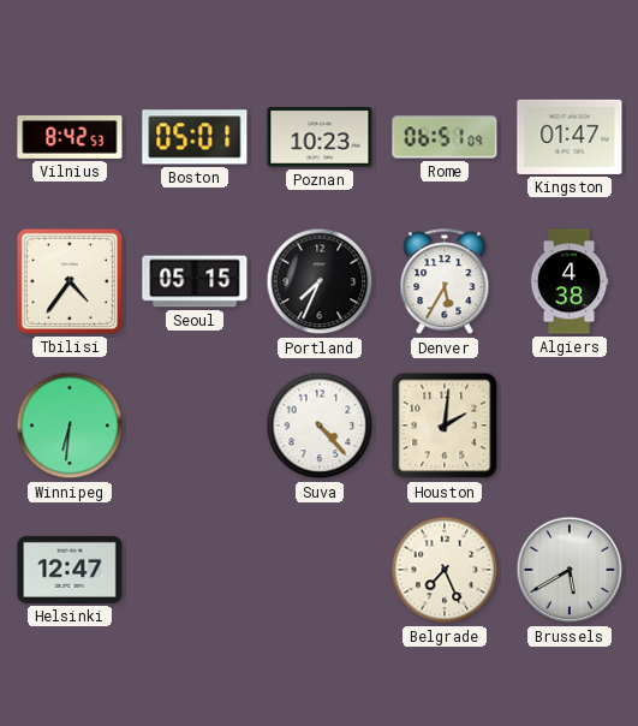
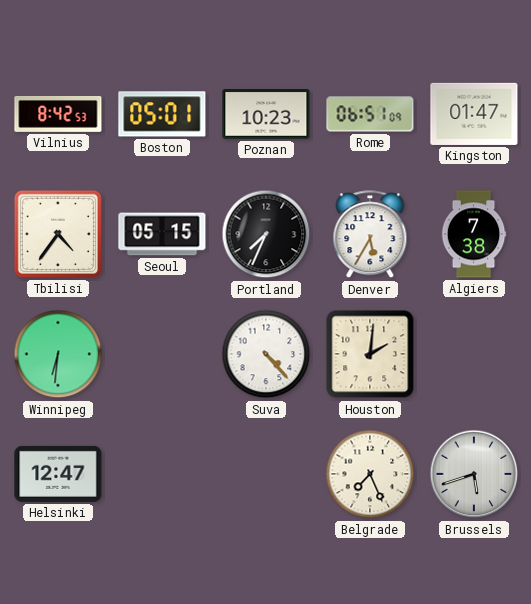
Algiers: 4:38 -> 7:38
Brussels: 5:40 -> 5:42
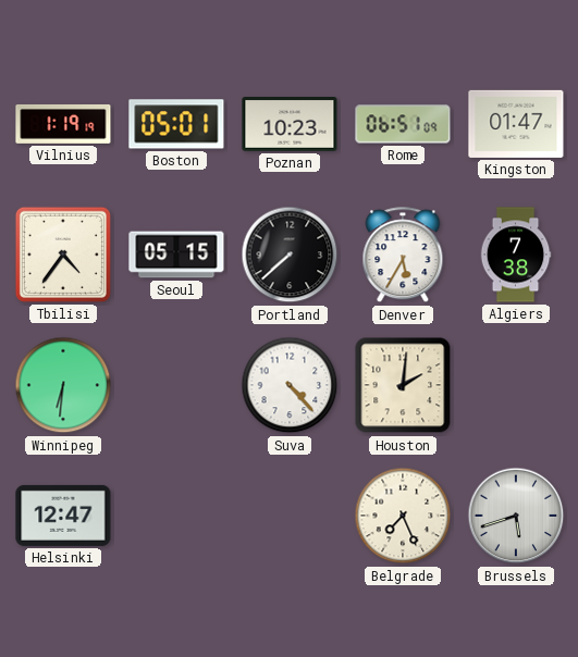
Vilnius: 8:42 -> 1:19
Portland: 7:34 -> 7:38
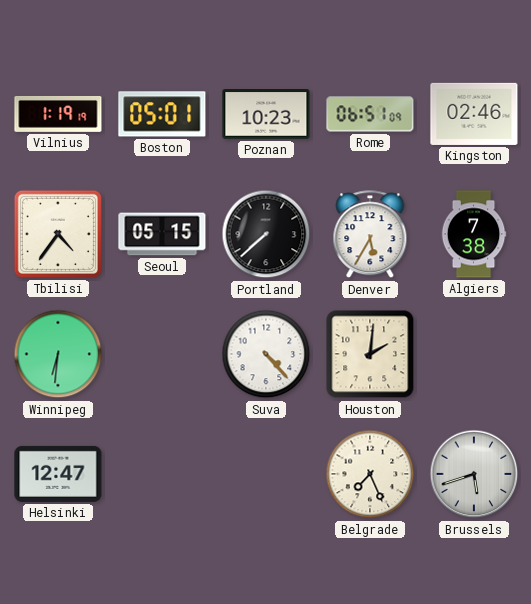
Kingston: 01:47 -> 02:46
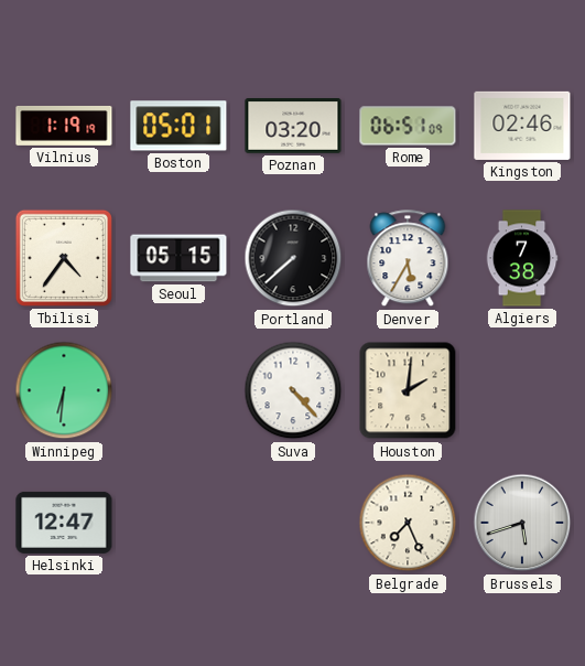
Poznan: 10:23 -> 03:20
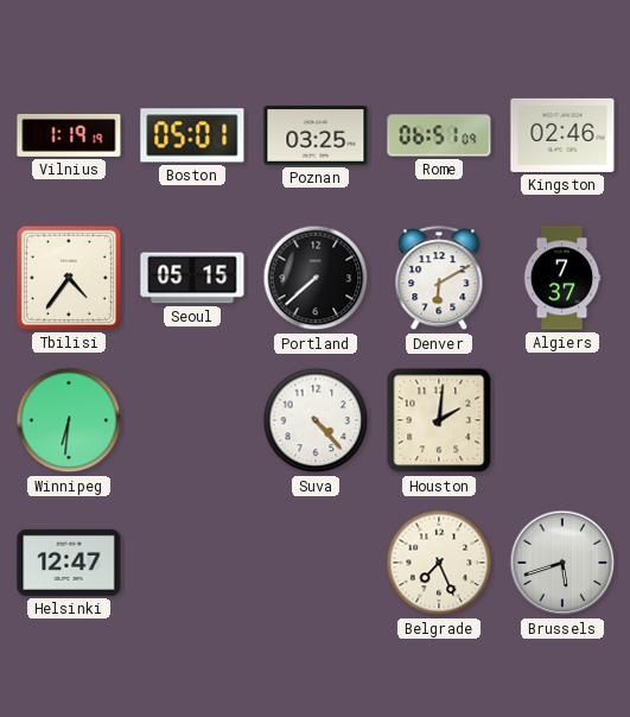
Poznan: 03:20 -> 03:25
Denver: 5:35 -> 6:10
Algiers: 7:38 -> 7:37
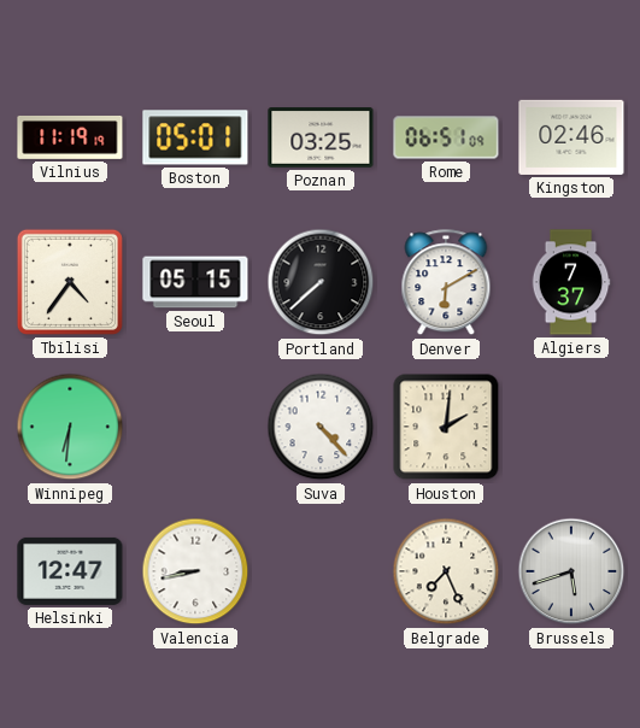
Vilnius: 1:19 -> 11:19
Valencia: none -> 8:43
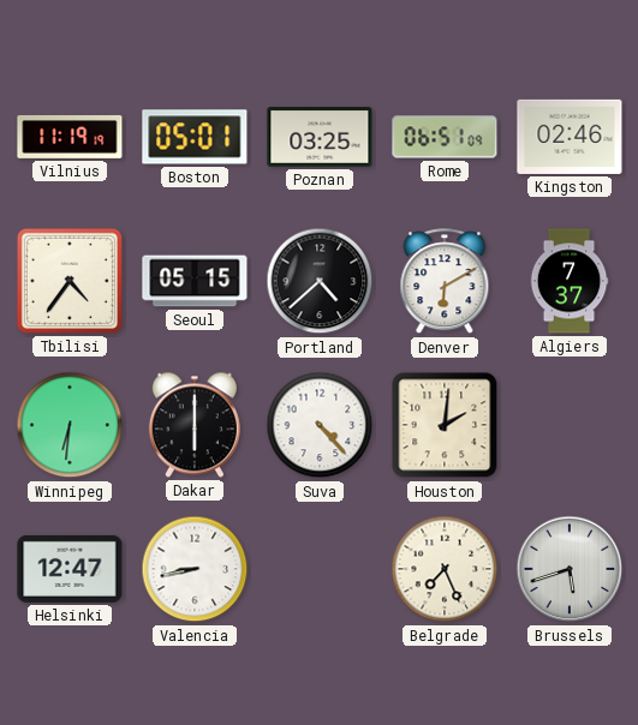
Portland: 7:38 -> 4:38
Dakar: none -> 6:00
